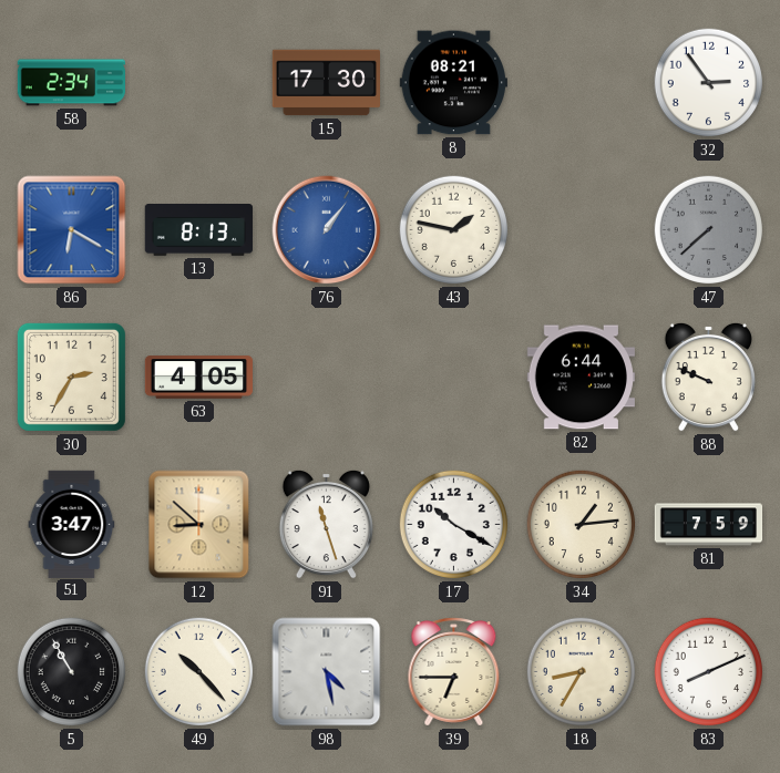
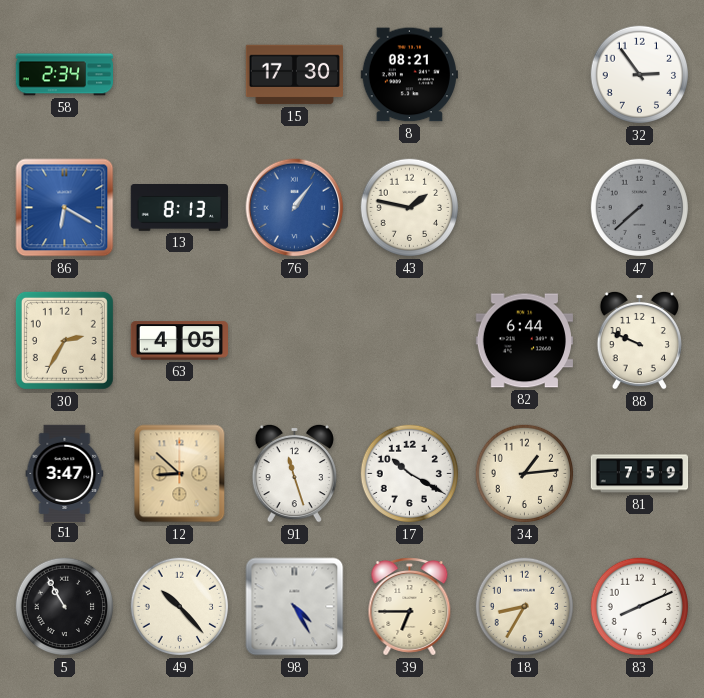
98: 4:28 -> 4:25
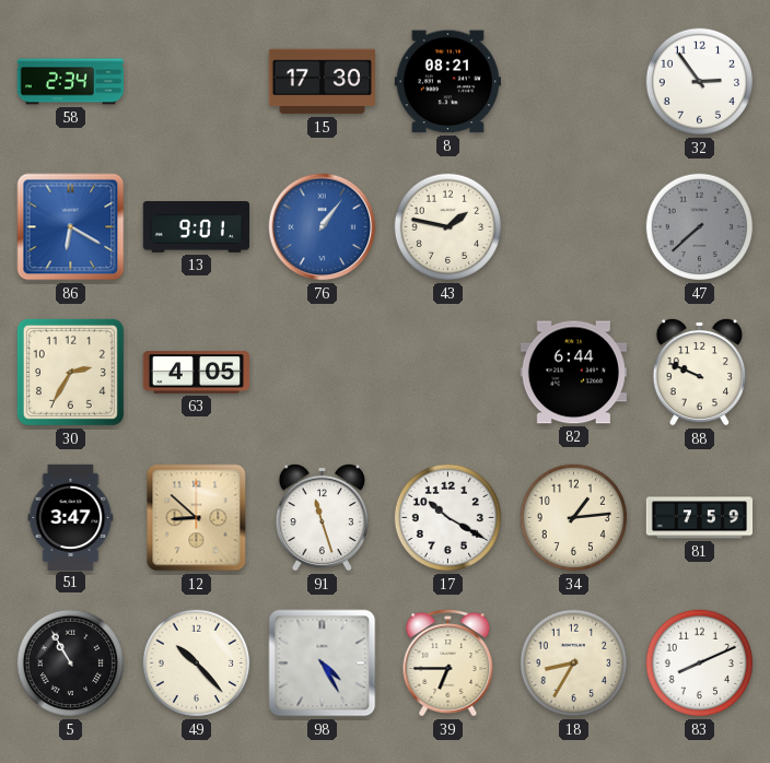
13: 8:13 -> 9:01
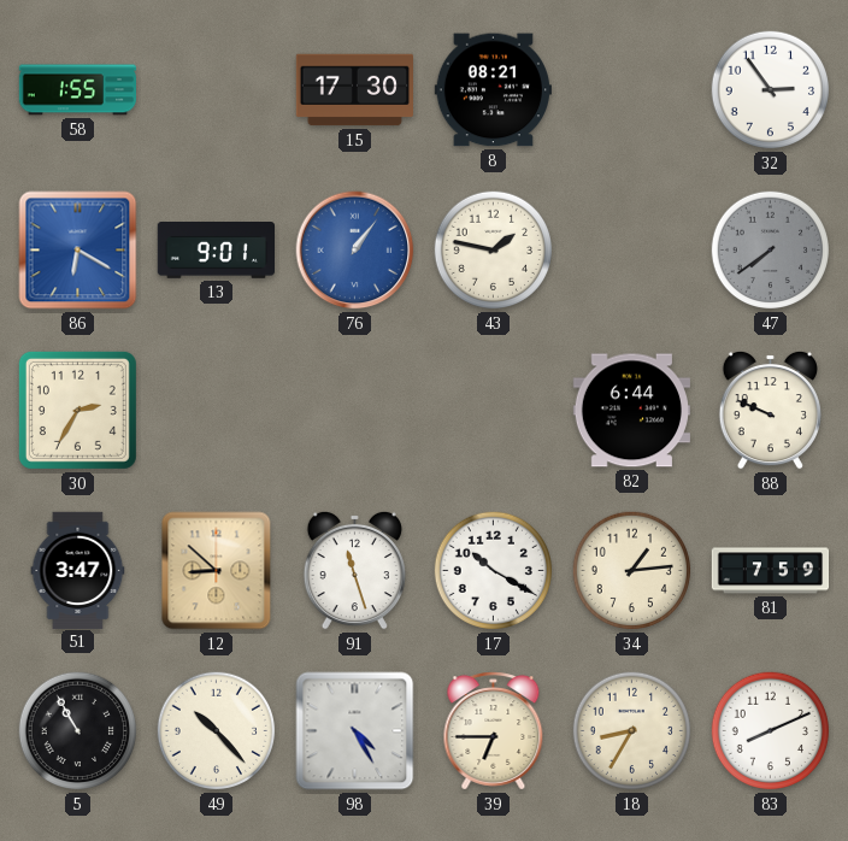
58: 2:34 -> 1:55
47: 7:38 -> 7:39
63: 4:05 -> none
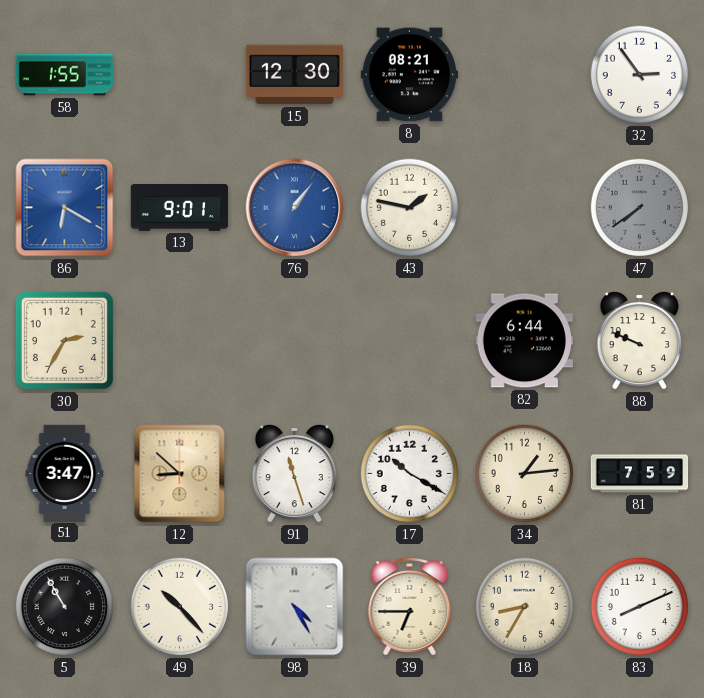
15: 17:30 -> 12:30
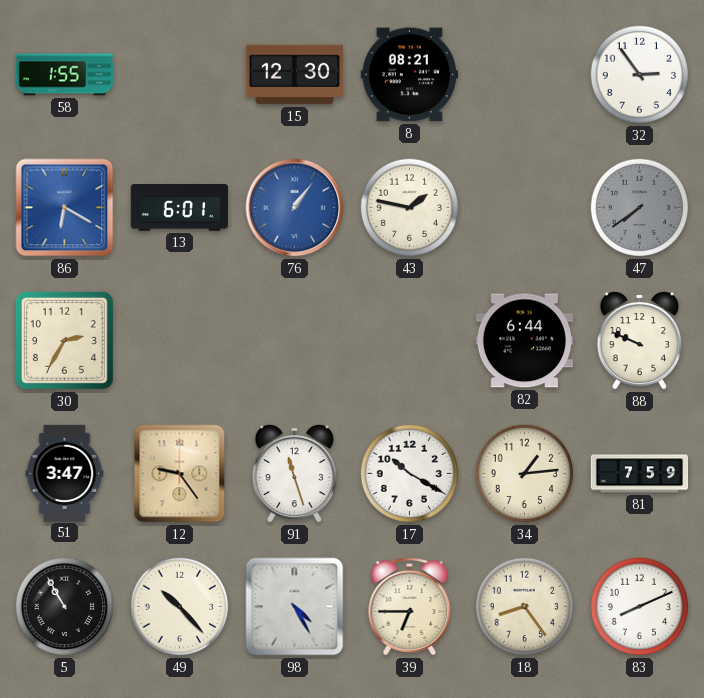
13: 9:01 -> 6:01
12: 8:52 -> 9:24
18: 8:35 -> 8:24
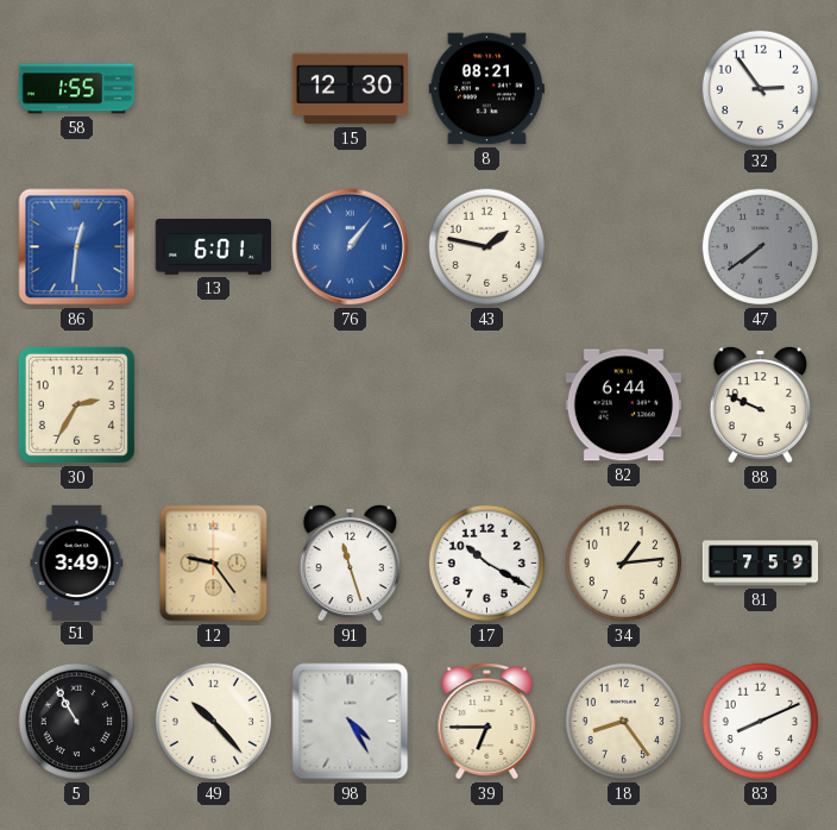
86: 6:20 -> 12:31
51: 3:47 -> 3:49
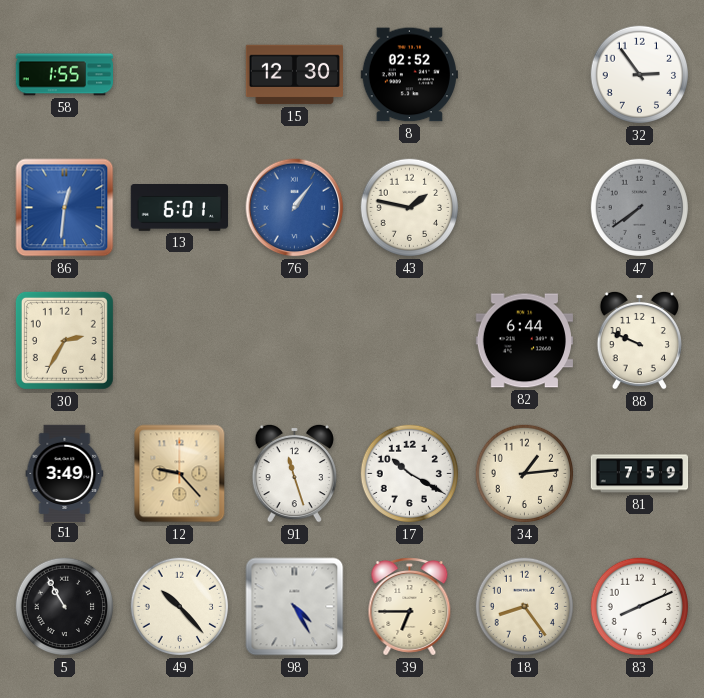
8: 08:21 -> 02:52
12: 9:24 -> 9:23
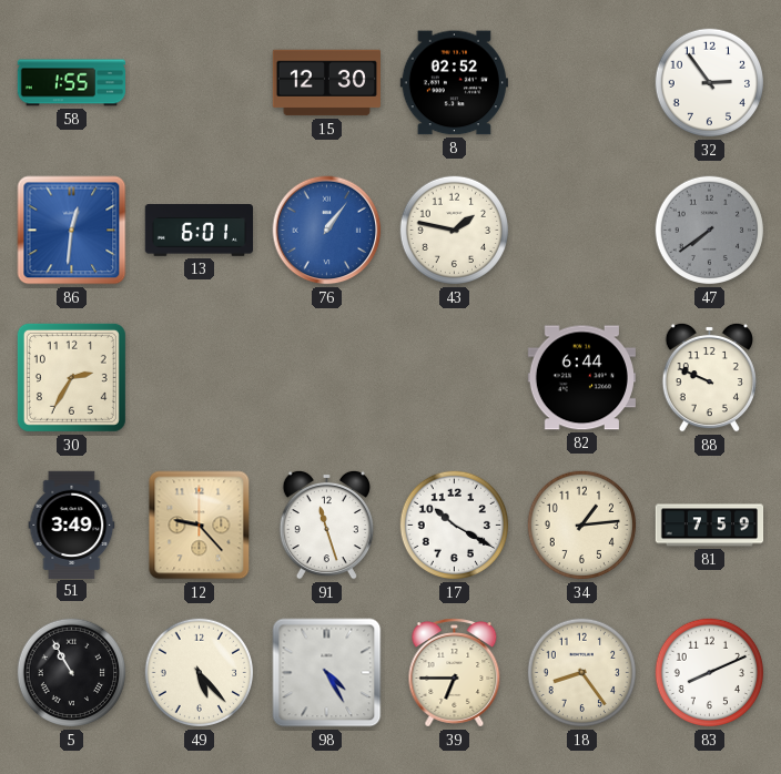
49: 10:23 -> 5:23
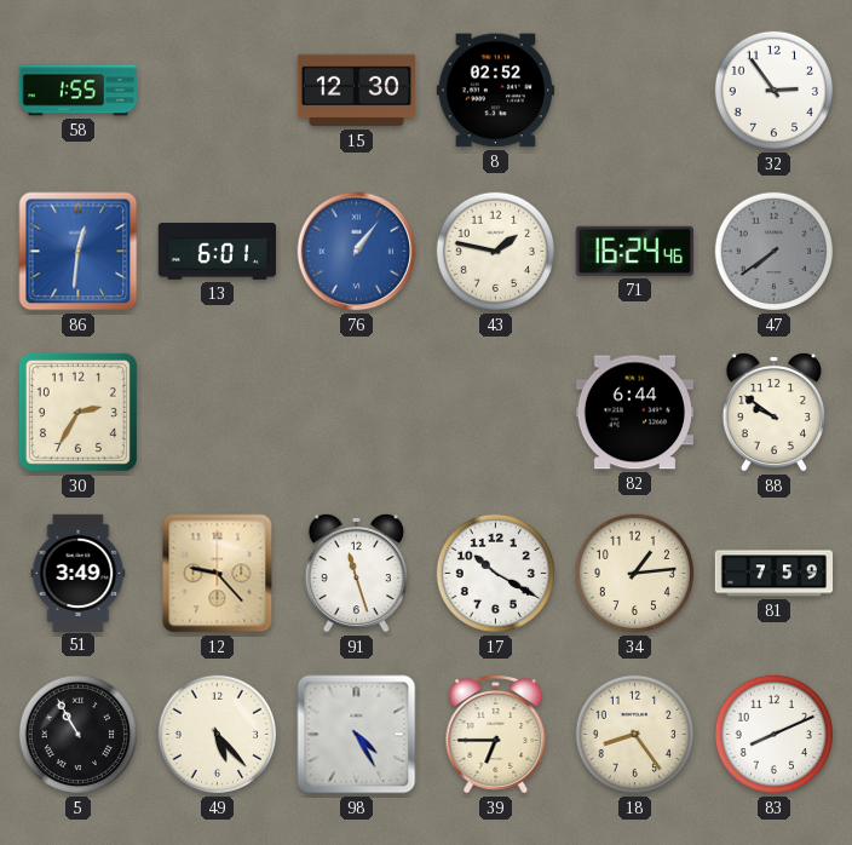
71: none -> 16:24
88: 9:49 -> 9:51
